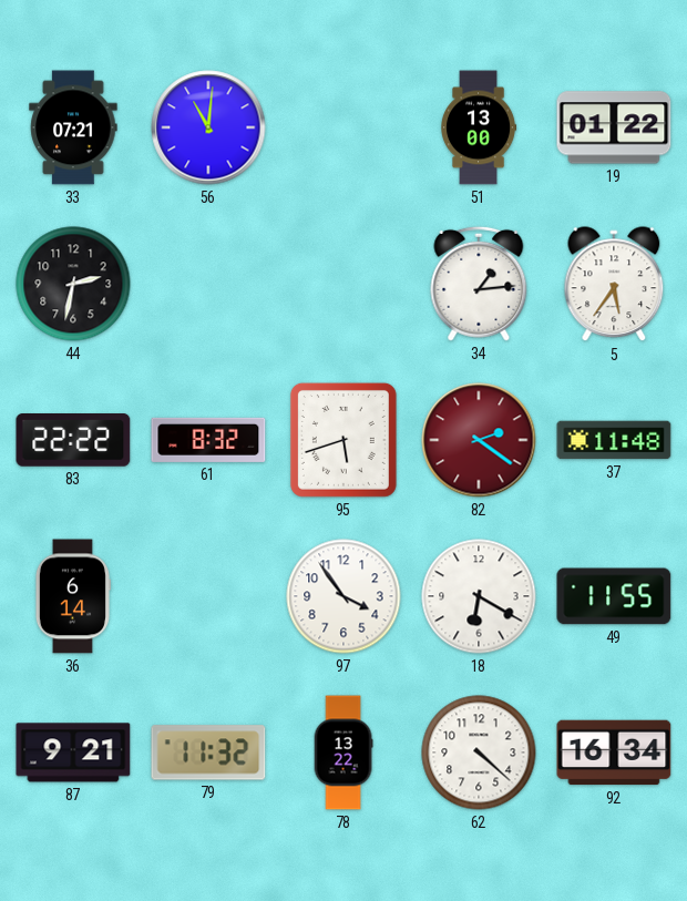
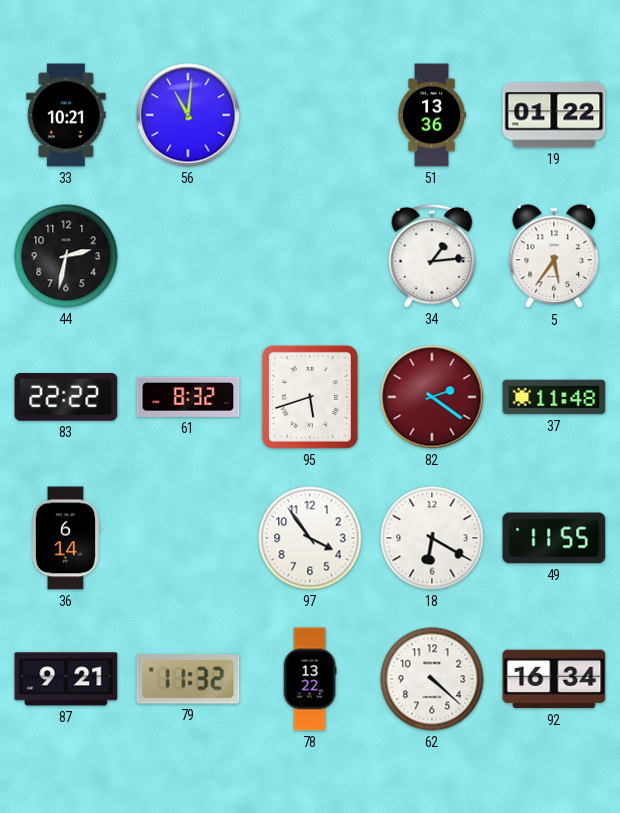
33: 07:21 -> 10:21
51: 13:00 -> 13:36
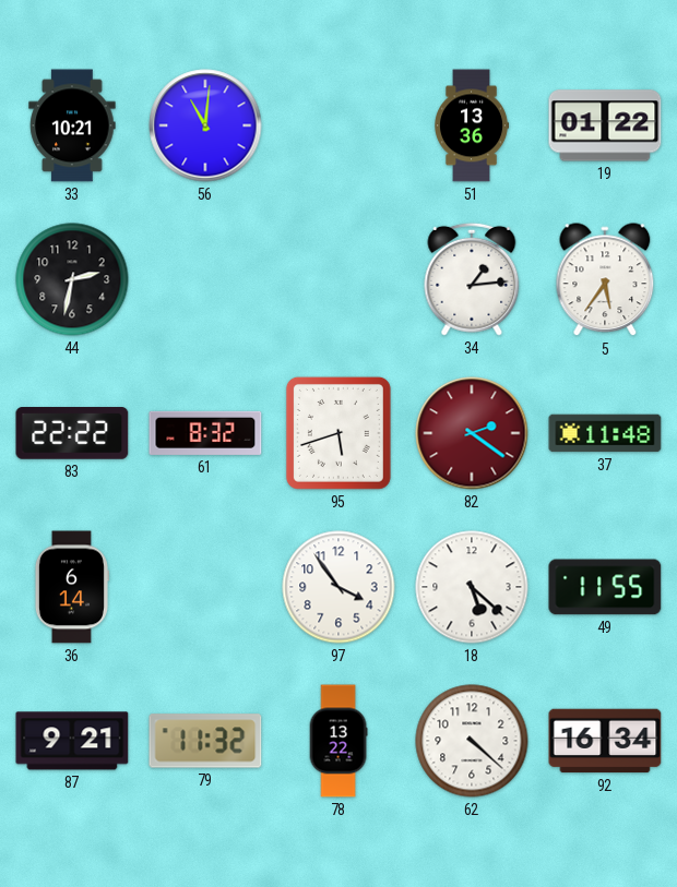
18: 6:20 -> 5:22
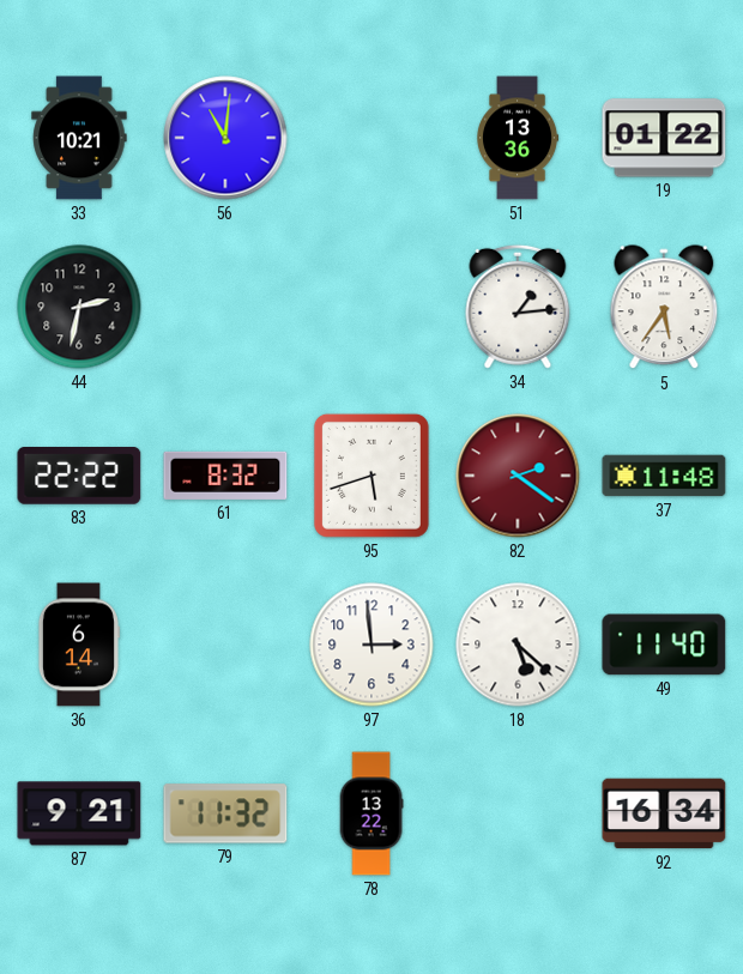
97: 3:54 -> 2:59
49: 11:55 -> 11:40
62: 4:22 -> none
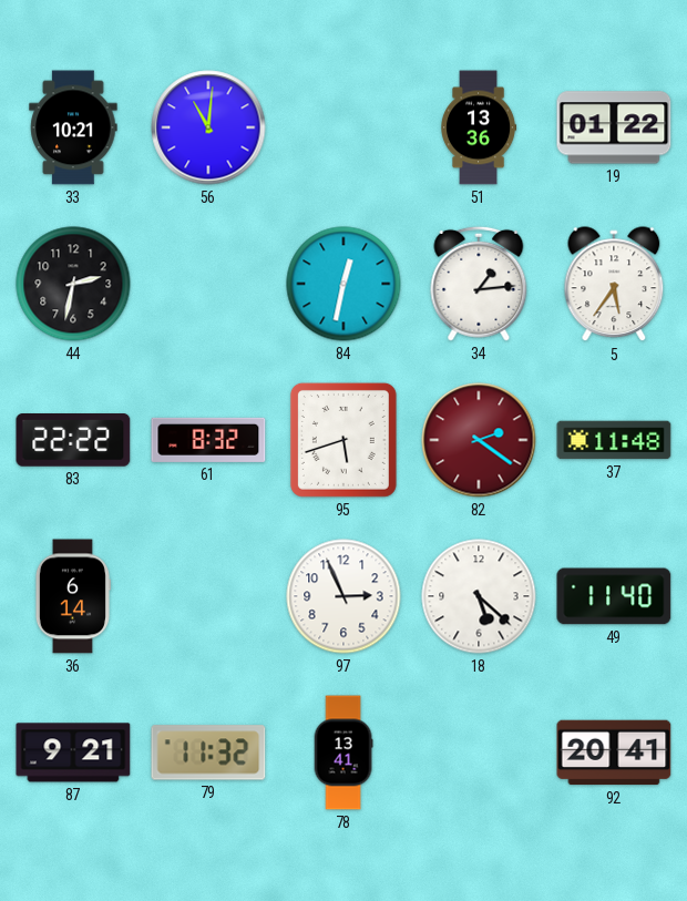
84: none -> 12:32
97: 2:59 -> 2:56
78: 13:22 -> 13:41
92: 16:34 -> 20:41
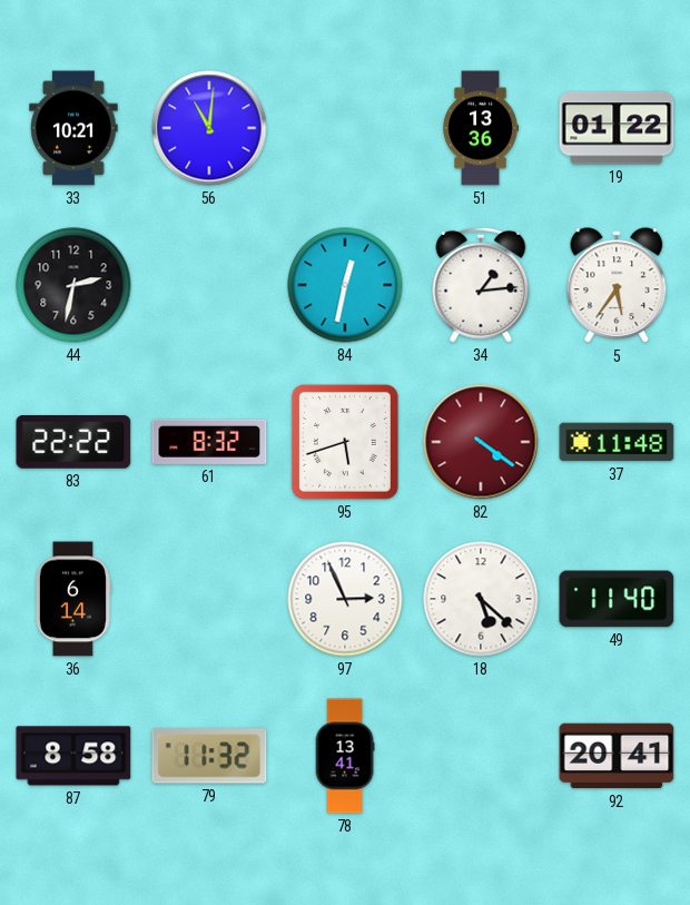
82: 2:21 -> 4:21
87: 9:21 -> 8:58
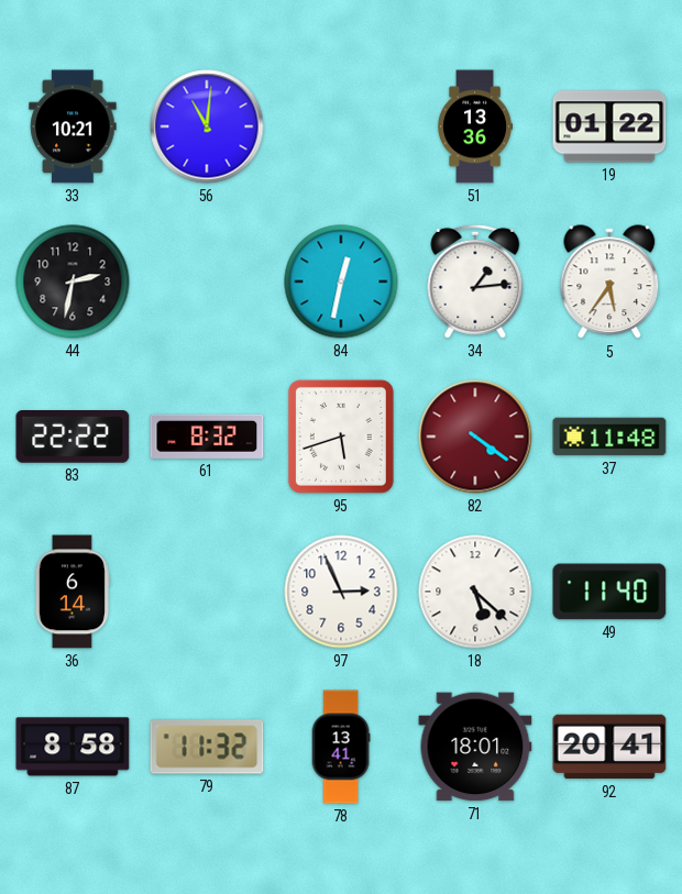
71: none -> 18:01
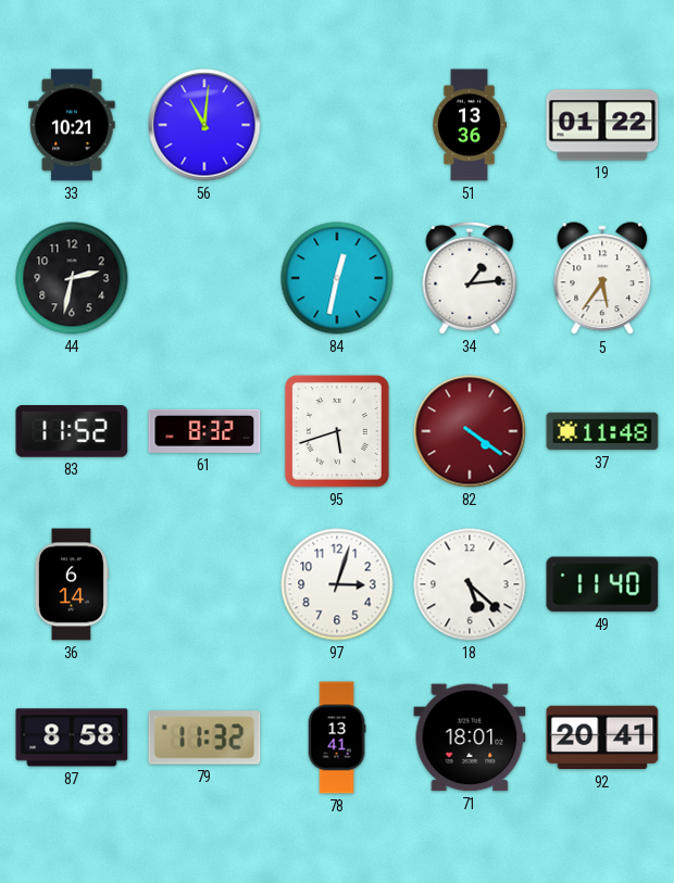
83: 22:22 -> 11:52
97: 2:56 -> 3:03
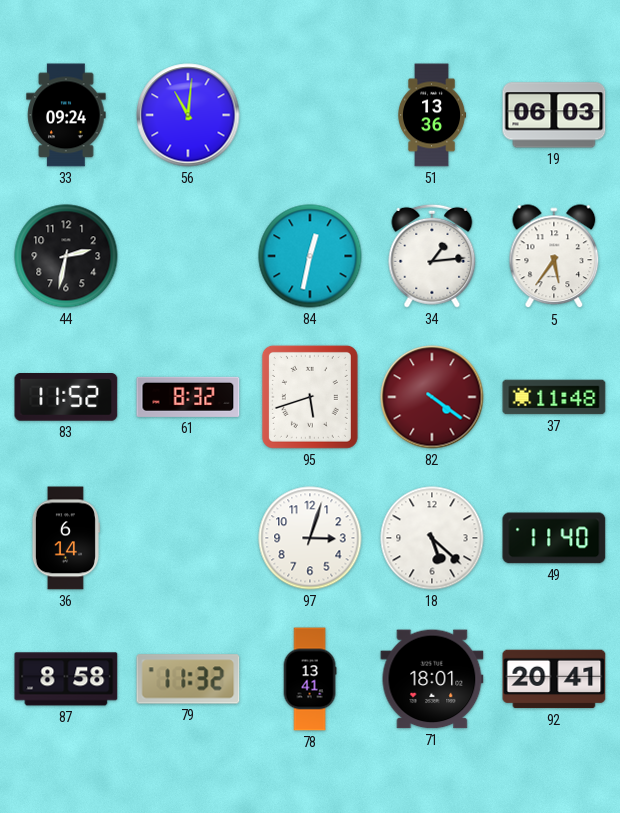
33: 10:21 -> 09:24
19: 01:22 -> 06:03
